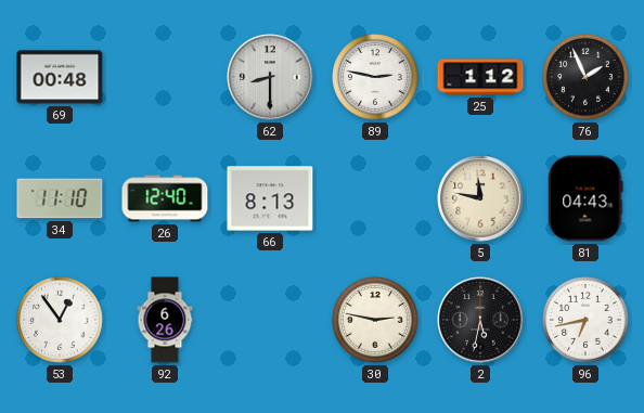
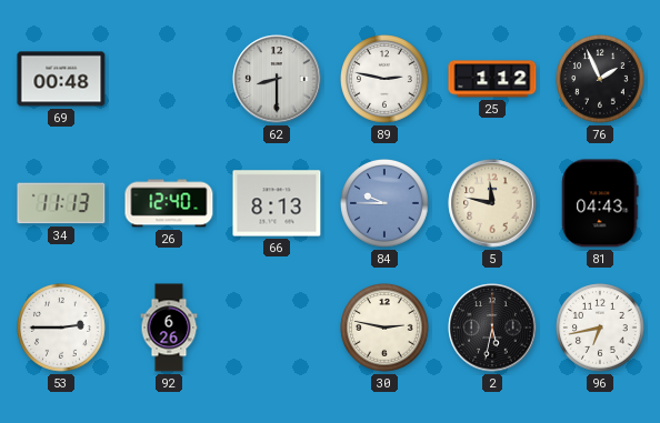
34: 11:10 -> 11:13
84: none -> 9:45
53: 12:54 -> 2:45
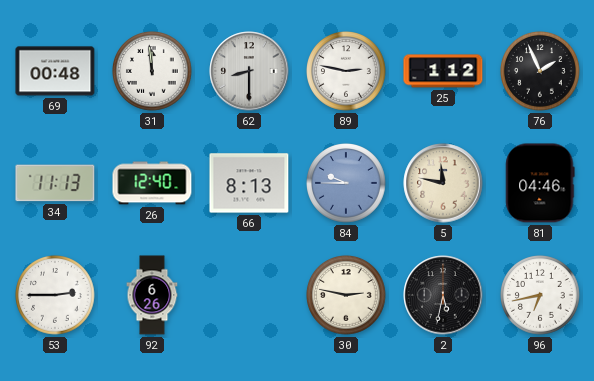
31: none -> 11:59
81: 04:43 -> 04:46
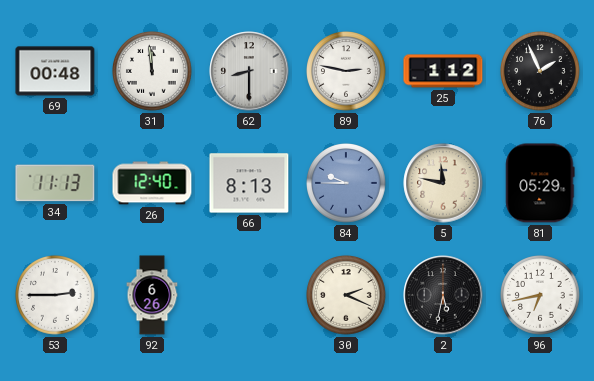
81: 04:46 -> 05:29
30: 2:47 -> 2:19
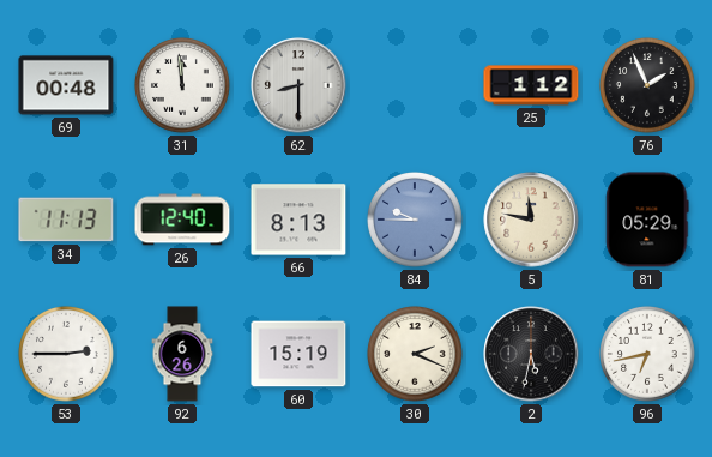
89: 2:47 -> none
60: none -> 15:19
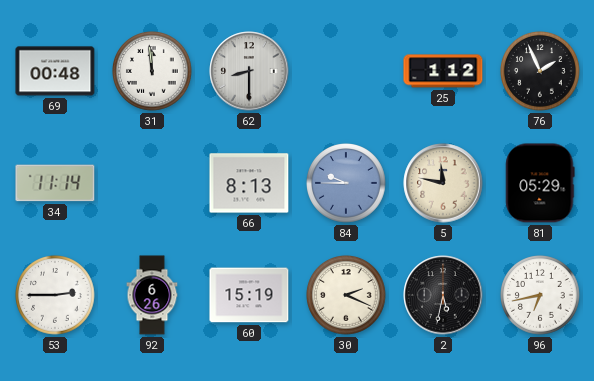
34: 11:13 -> 11:14
26: 12:40 -> none
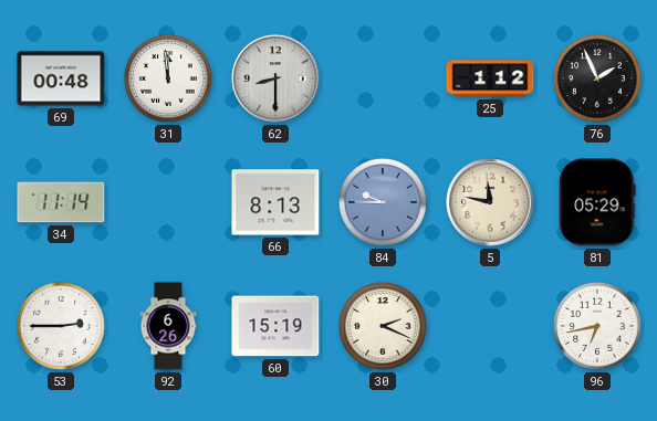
2: 5:32 -> none
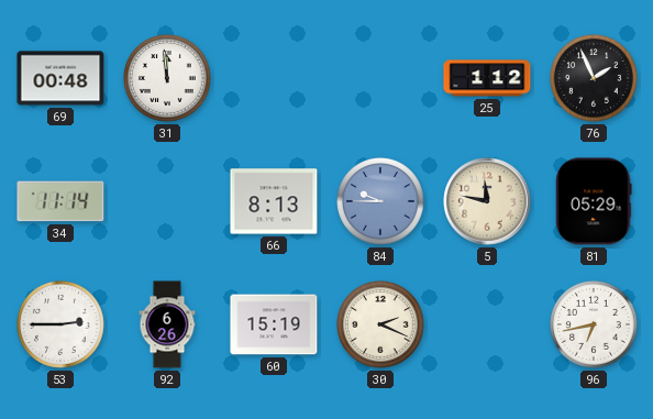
62: 8:30 -> none
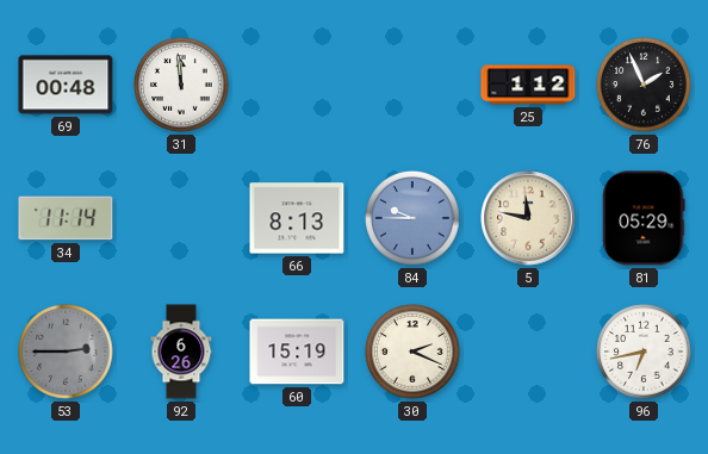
53 dial: white -> grey
